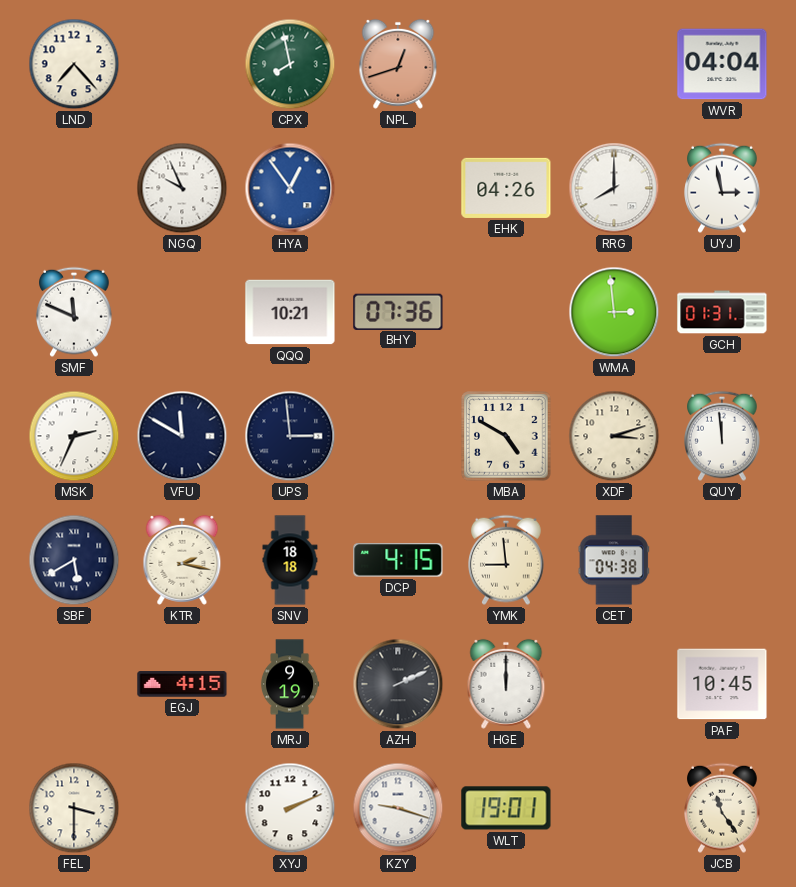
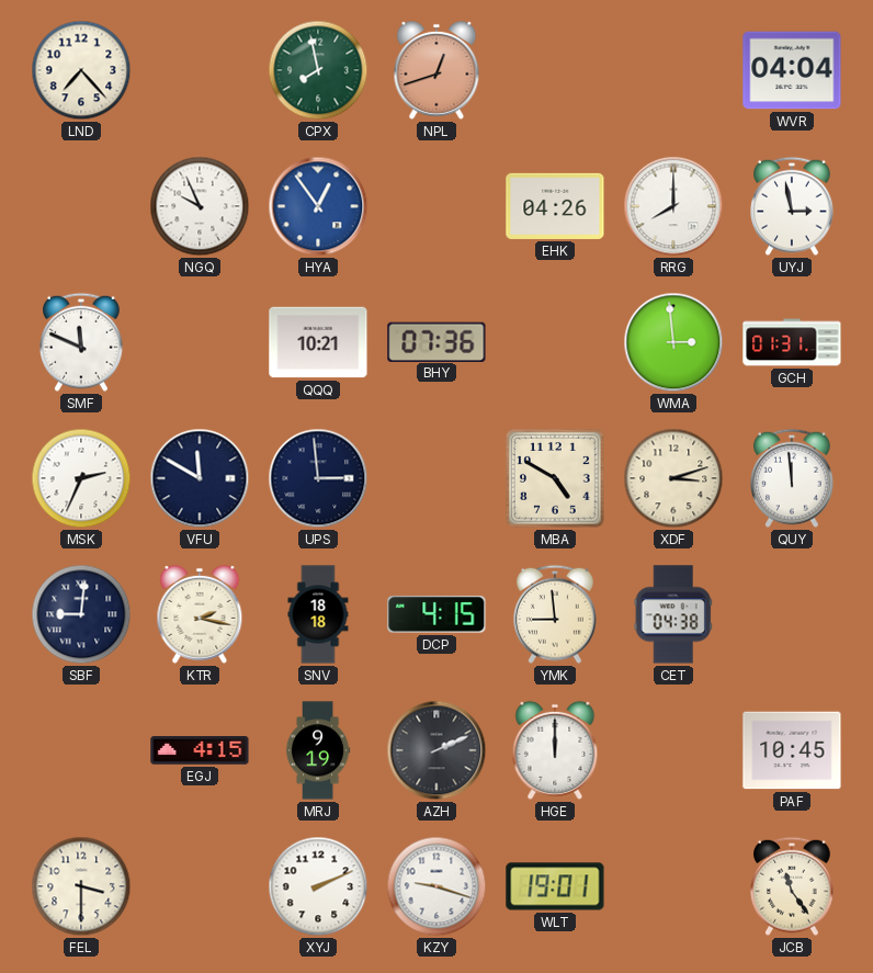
SBF: 5:40 -> 9:01
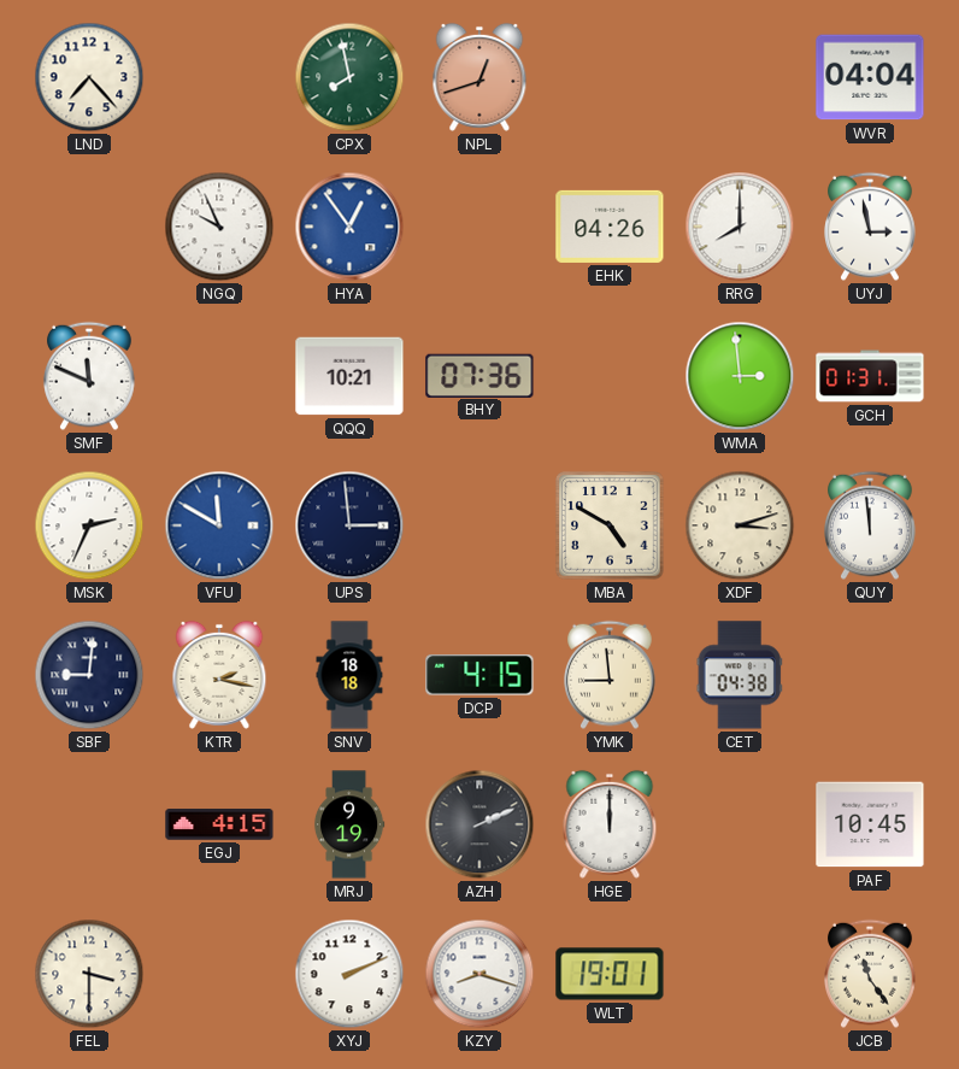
VFU dial: navy -> blue
KZY: 9:18 -> 8:18
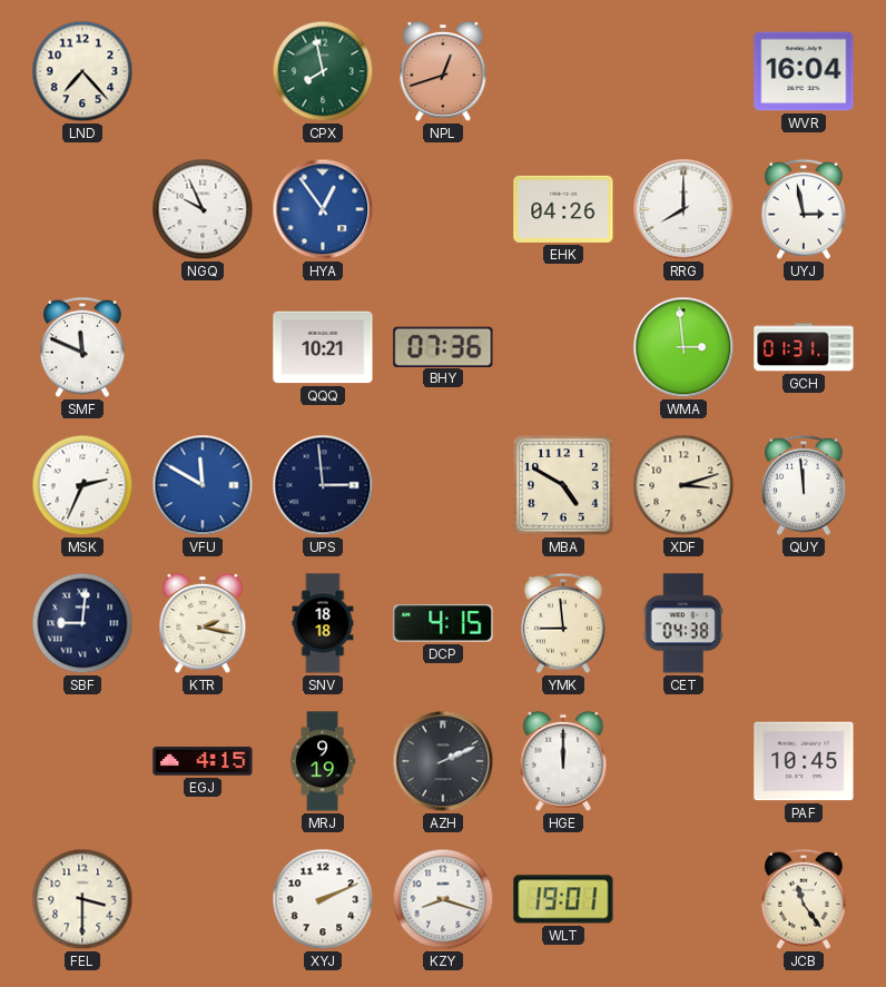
WVR: 04:04 -> 16:04
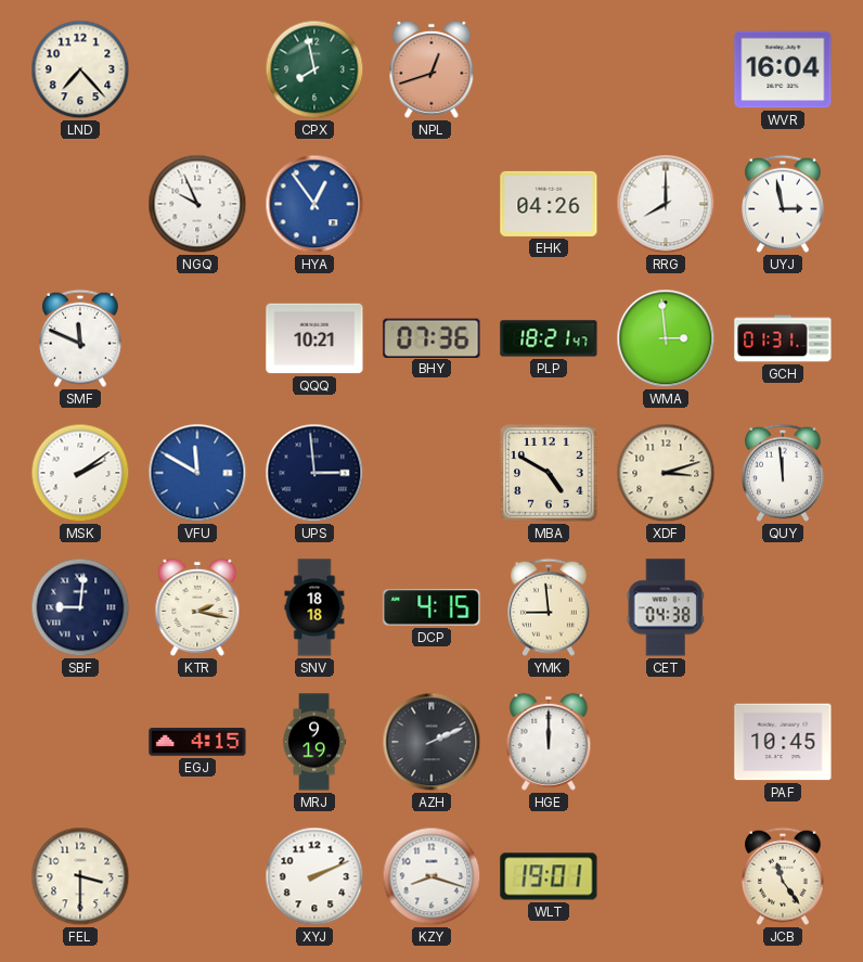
PLP: none -> 18:21
MSK: 2:34 -> 2:09
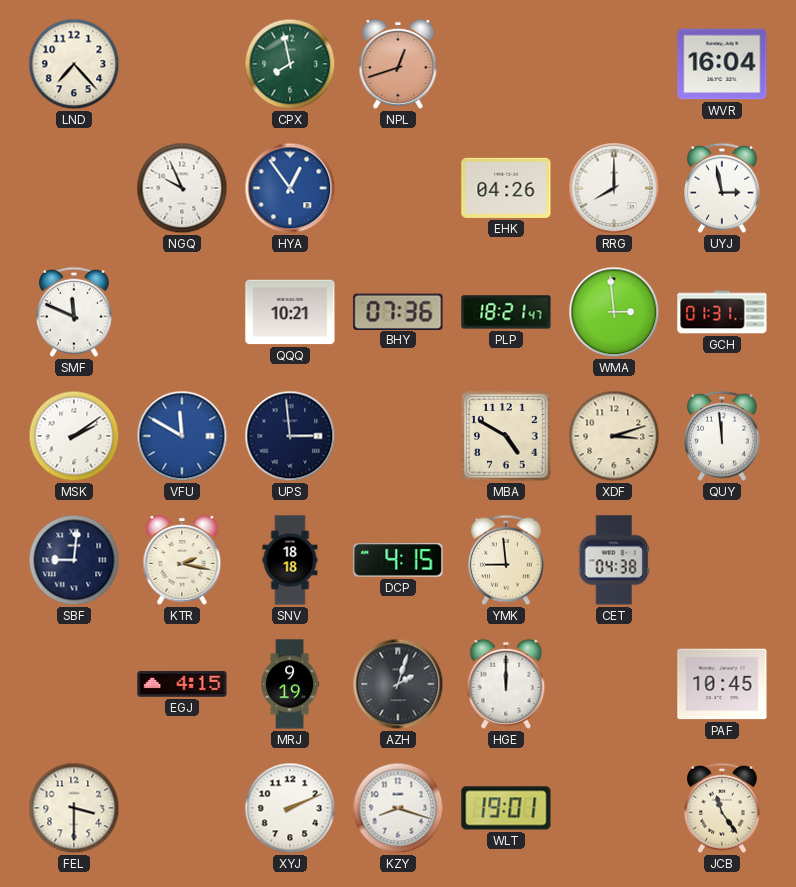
AZH: 2:11 -> 2:03
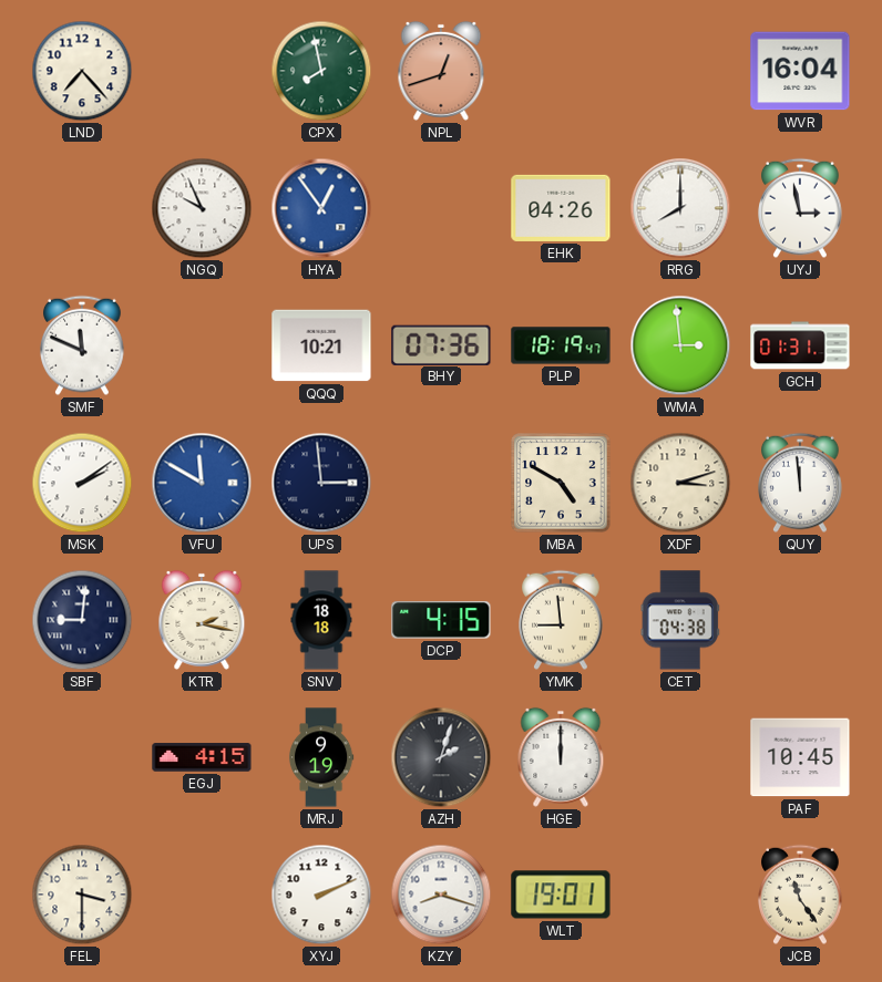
PLP: 18:21 -> 18:19
